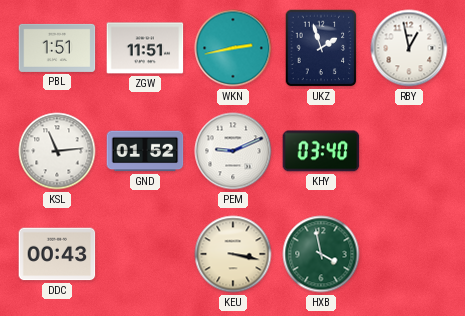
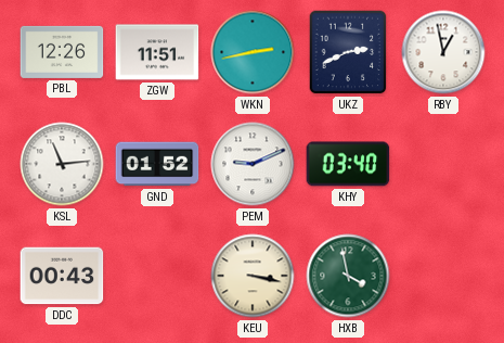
PBL: 1:51 -> 12:26
UKZ: 1:57 -> 2:41
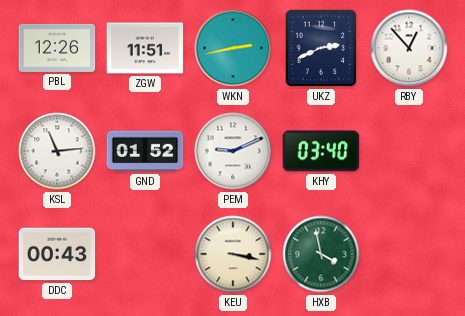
RBY: 12:58 -> 12:53
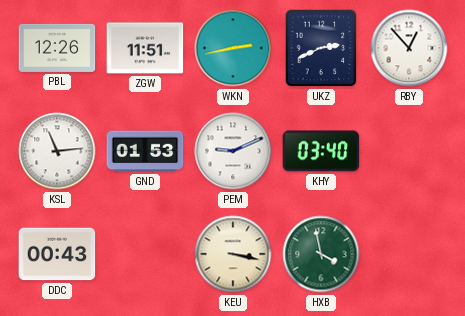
GND: 01:52 -> 01:53
